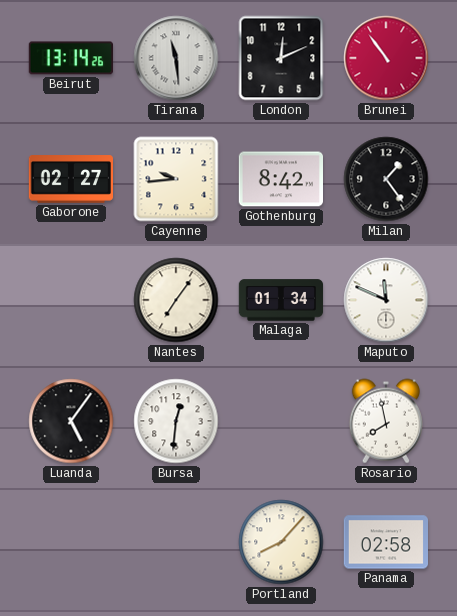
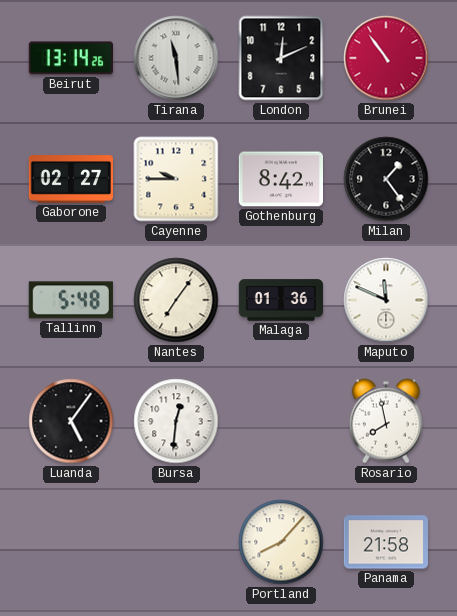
Cayenne: 9:44 -> 9:45
Tallinn: none -> 5:48
Malaga: 01:34 -> 01:36
Panama: 02:58 -> 21:58
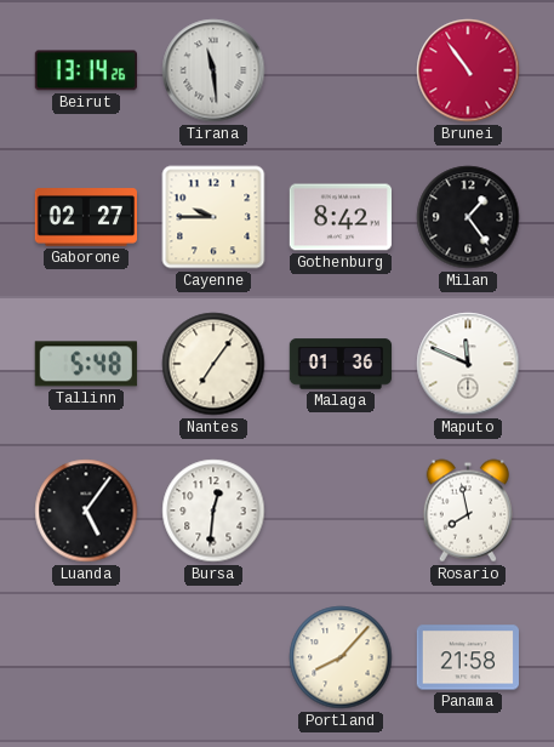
London: 12:11 -> none
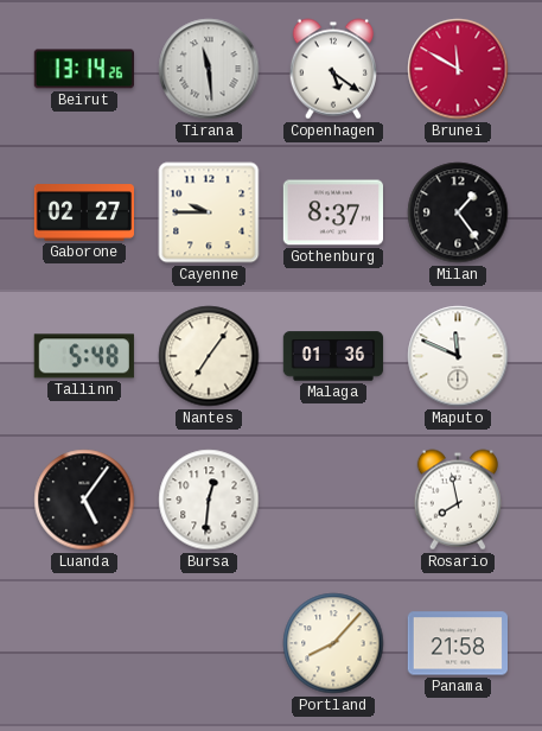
Copenhagen: none -> 5:21
Brunei: 10:54 -> 11:50
Gothenburg: 8:42 -> 8:37
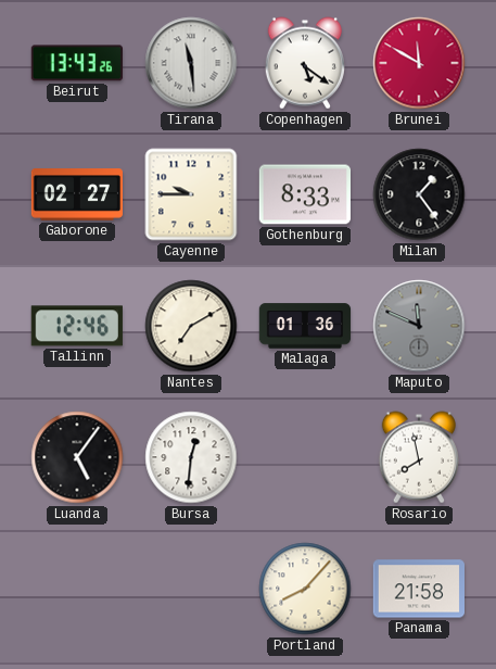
Beirut: 13:14 -> 13:43
Gothenburg: 8:37 -> 8:33
Tallinn: 5:48 -> 12:46
Nantes: 7:06 -> 7:10
Maputo dial: white -> grey
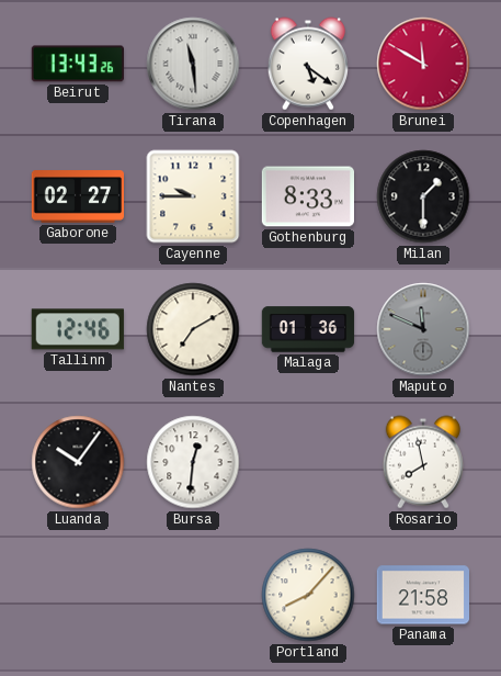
Milan: 1:24 -> 1:30
Luanda: 5:06 -> 10:06
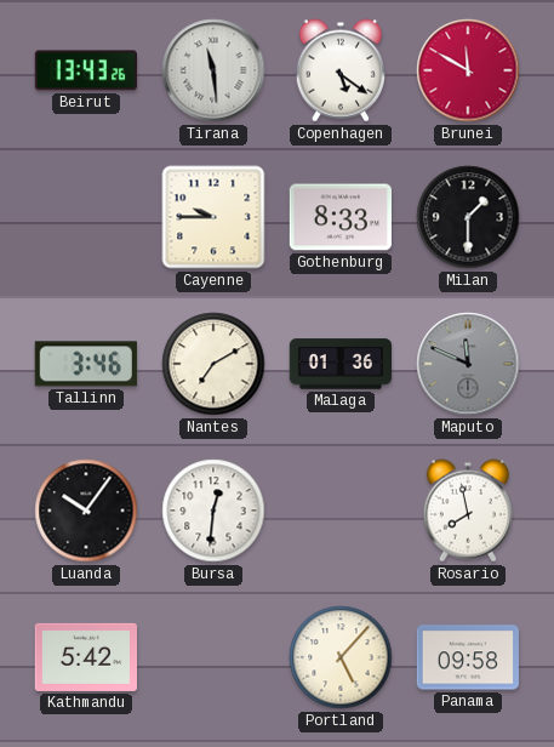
Gaborone: 02:27 -> none
Tallinn: 12:46 -> 3:46
Kathmandu: none -> 5:42
Portland: 8:07 -> 5:07
Panama: 21:58 -> 09:58
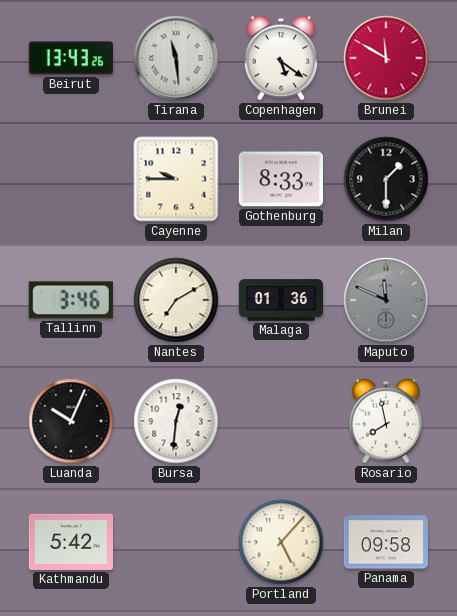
Luanda: 10:06 -> 10:04
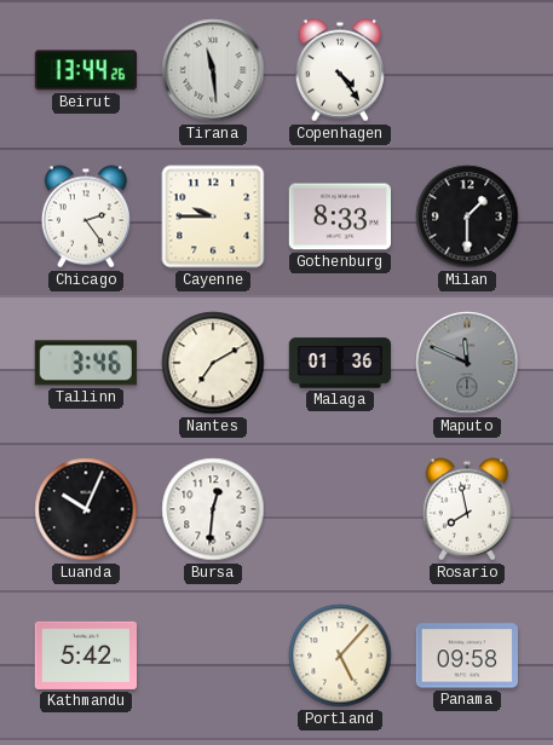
Beirut: 13:43 -> 13:44
Copenhagen: 5:21 -> 4:24
Brunei: 11:50 -> none
Chicago: none -> 2:24
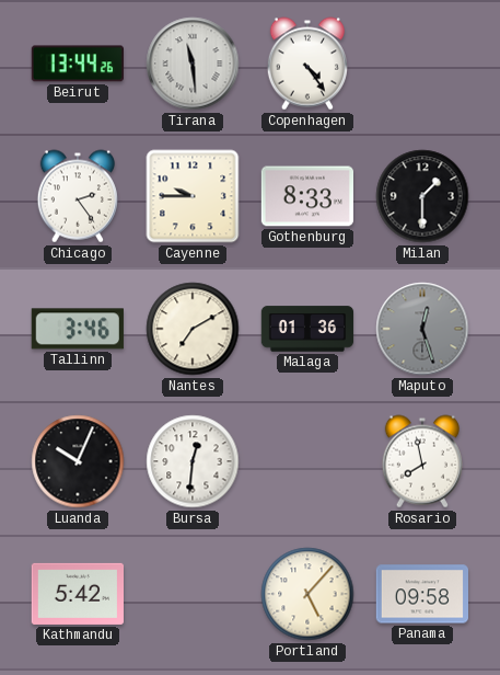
Maputo: 11:49 -> 12:27
